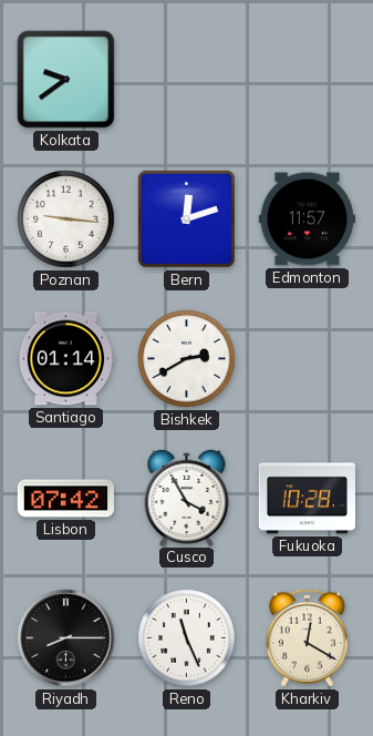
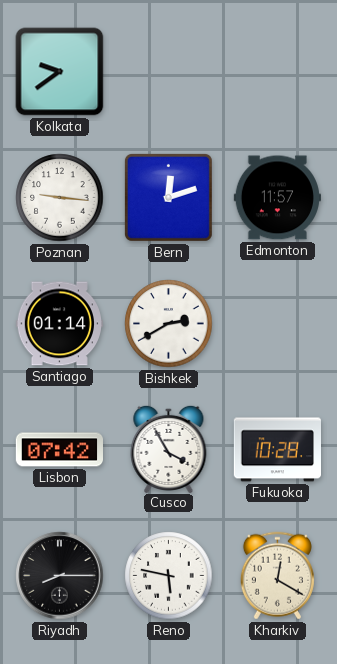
Reno: 11:26 -> 5:47
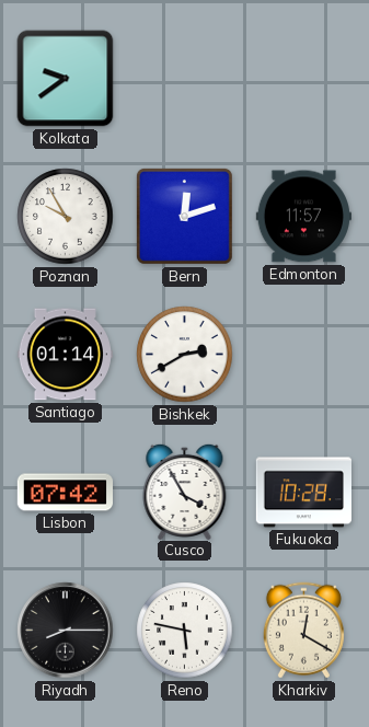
Poznan: 9:16 -> 9:55
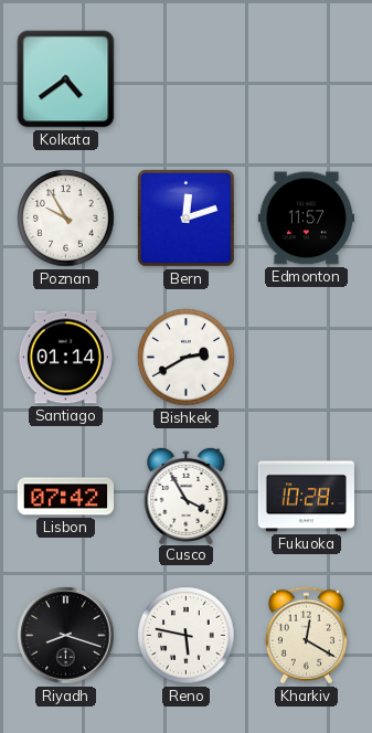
Kolkata: 9:39 -> 4:39
Riyadh: 8:15 -> 8:18
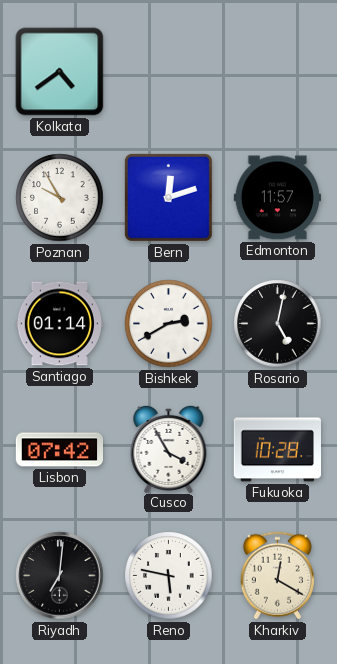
Rosario: none -> 5:02
Riyadh: 8:18 -> 7:01
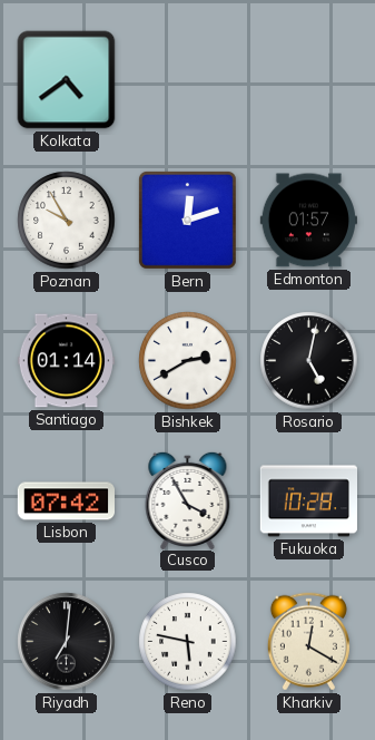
Edmonton: 11:57 -> 01:57
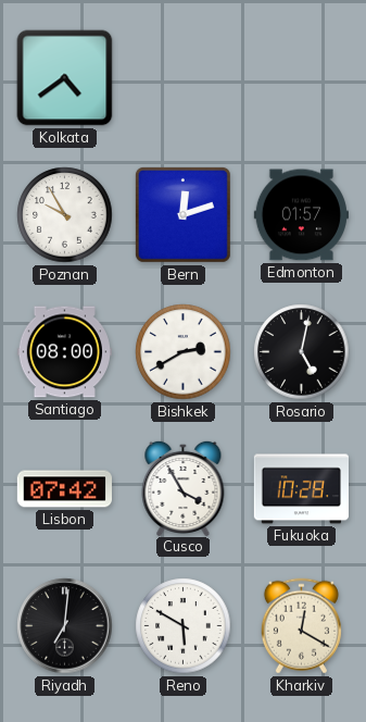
Santiago: 01:14 -> 08:00
Reno: 5:47 -> 5:50
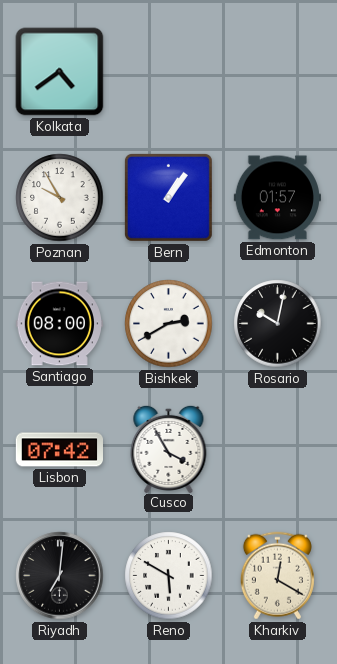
Bern: 12:12 -> 1:06
Rosario: 5:02 -> 10:02
Fukuoka: 10:28 -> none
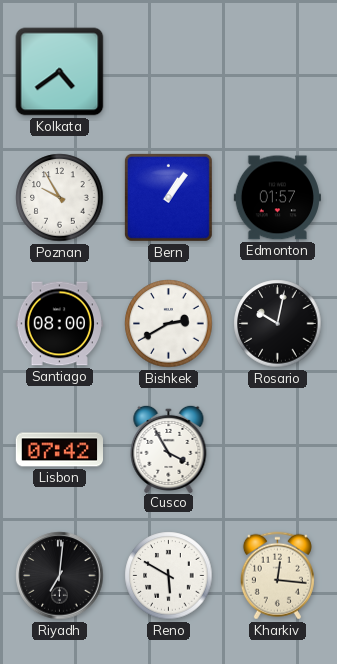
Kharkiv: 12:20 -> 12:16
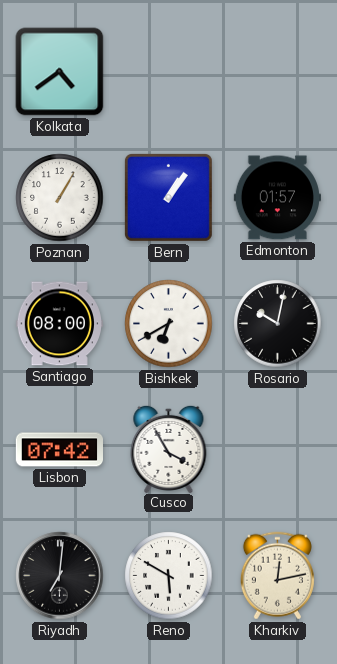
Poznan: 9:55 -> 1:05
Bishkek: 2:40 -> 6:40
Kharkiv: 12:16 -> 12:13
